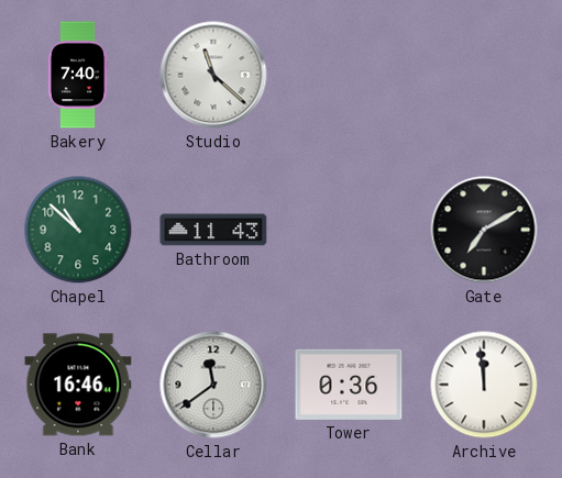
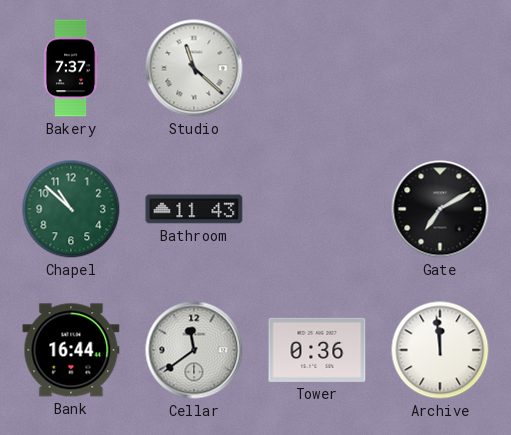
Bakery: 7:40 -> 7:37
Bank: 16:46 -> 16:44
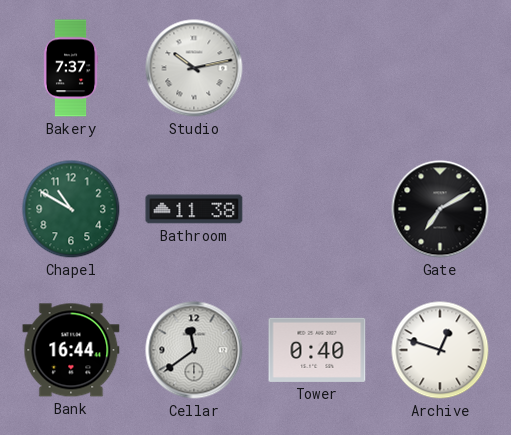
Studio: 11:22 -> 10:13
Chapel: 10:52 -> 10:50
Bathroom: 11:43 -> 11:38
Tower: 0:36 -> 0:40
Archive: 11:59 -> 12:48
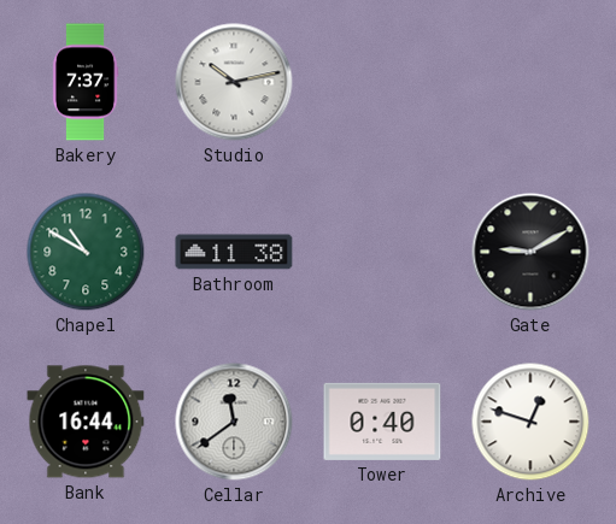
Gate: 7:10 -> 9:10
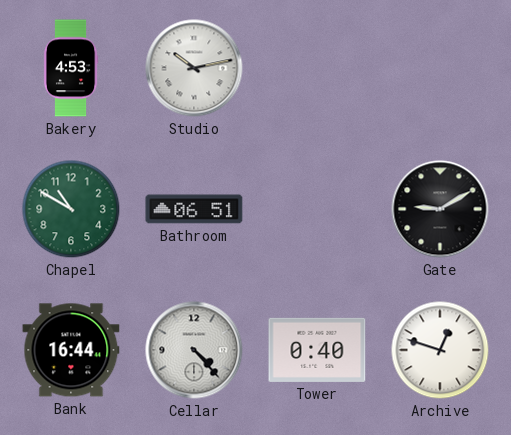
Bakery: 7:37 -> 4:53
Bathroom: 11:38 -> 06:51
Cellar: 11:39 -> 4:23
